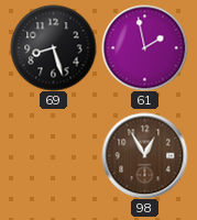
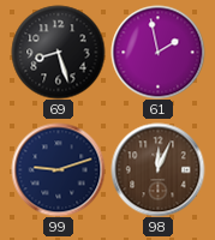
99: none -> 9:12
98: 12:55 -> 12:04
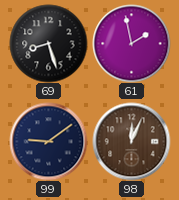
99: 9:12 -> 9:09
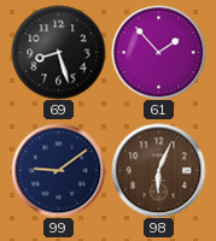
61: 1:58 -> 1:53
98: 12:04 -> 6:04
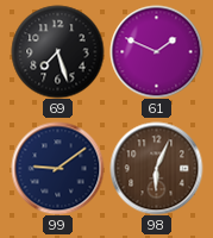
69: 8:27 -> 7:27
61: 1:53 -> 1:49
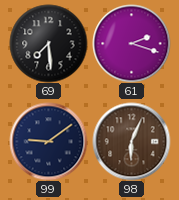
69: 7:27 -> 7:29
61: 1:49 -> 2:18
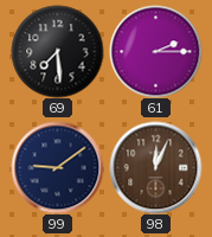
61: 2:18 -> 2:15
98: 6:04 -> 12:04
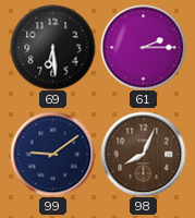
69: 7:29 -> 6:29
98: 12:04 -> 8:04
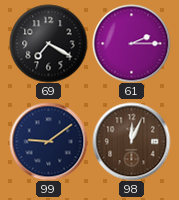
69: 6:29 -> 7:20
98: 8:04 -> 12:04
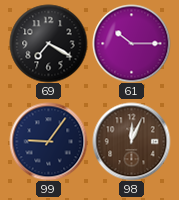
61: 2:15 -> 10:15
99: 9:09 -> 9:06
